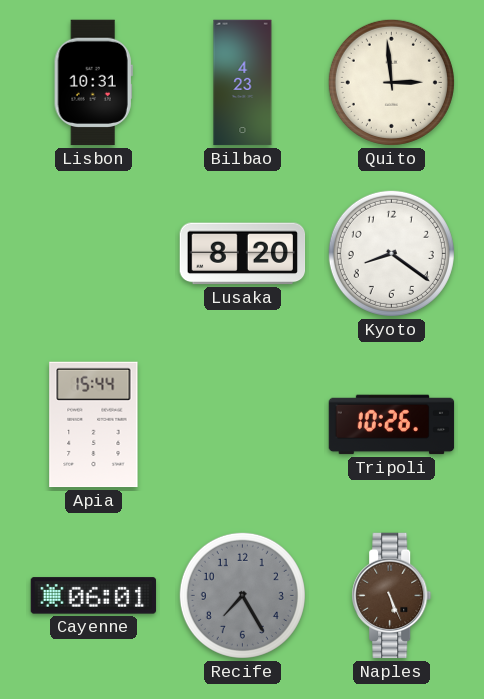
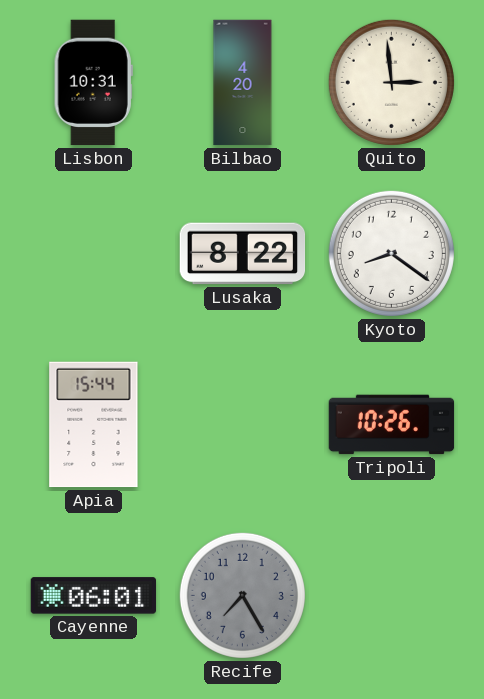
Bilbao: 4:23 -> 4:20
Lusaka: 8:20 -> 8:22
Naples: 5:26 -> none
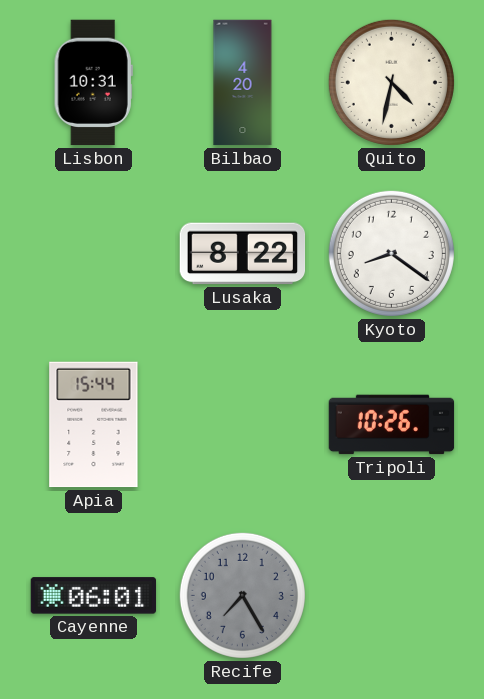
Quito: 2:59 -> 4:32
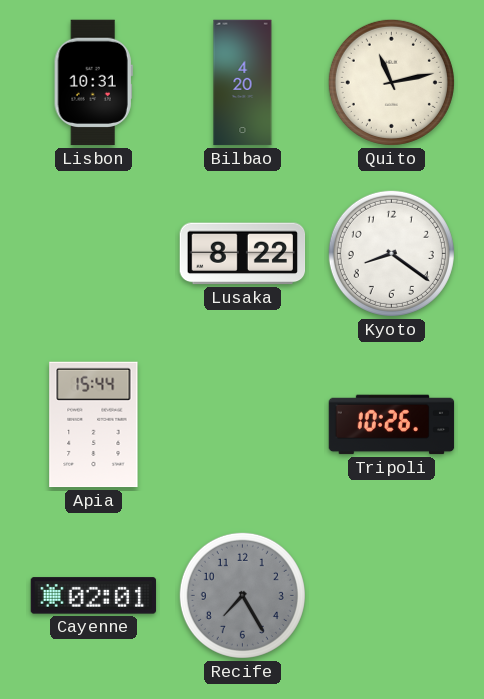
Quito: 4:32 -> 11:13
Cayenne: 06:01 -> 02:01
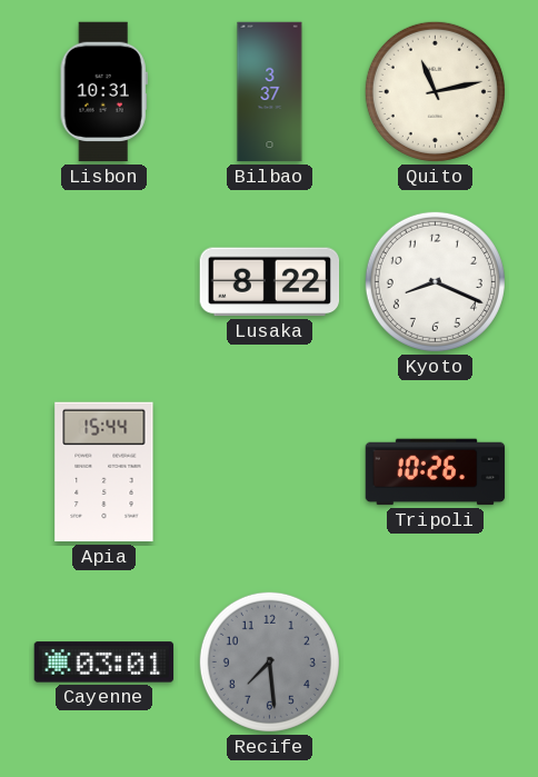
Bilbao: 4:20 -> 3:37
Kyoto: 8:21 -> 8:19
Cayenne: 02:01 -> 03:01
Recife: 7:25 -> 7:29
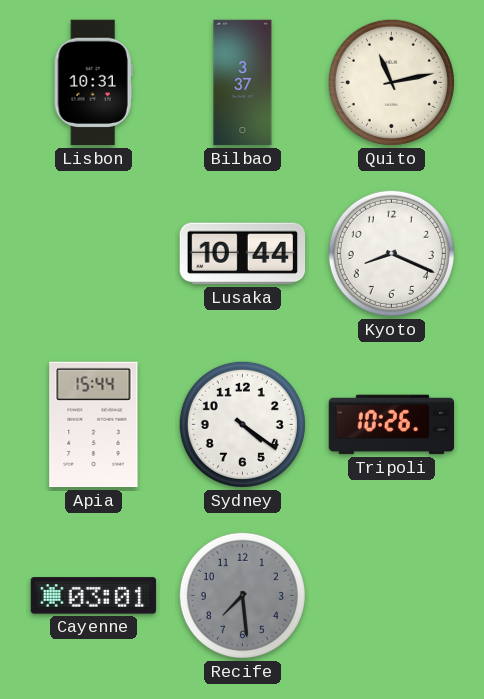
Lusaka: 8:22 -> 10:44
Sydney: none -> 4:21
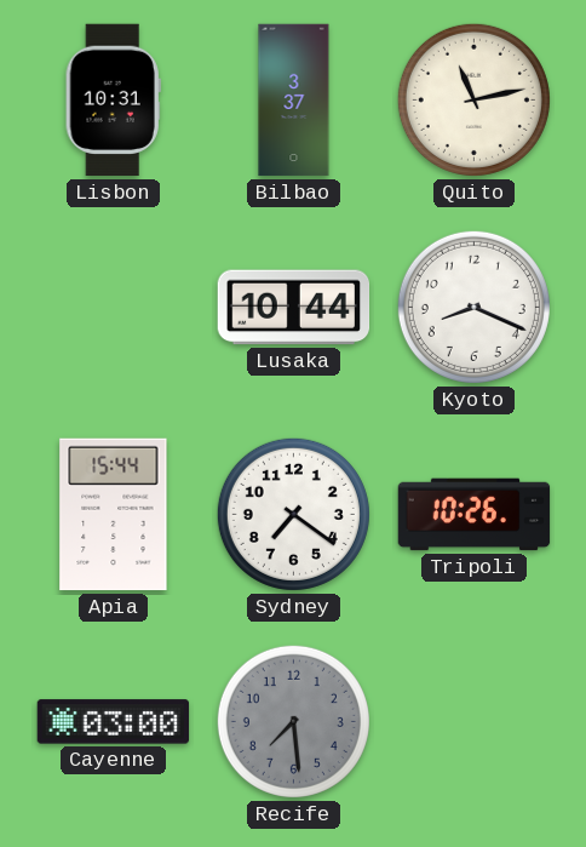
Sydney: 4:21 -> 7:21
Cayenne: 03:01 -> 03:00
